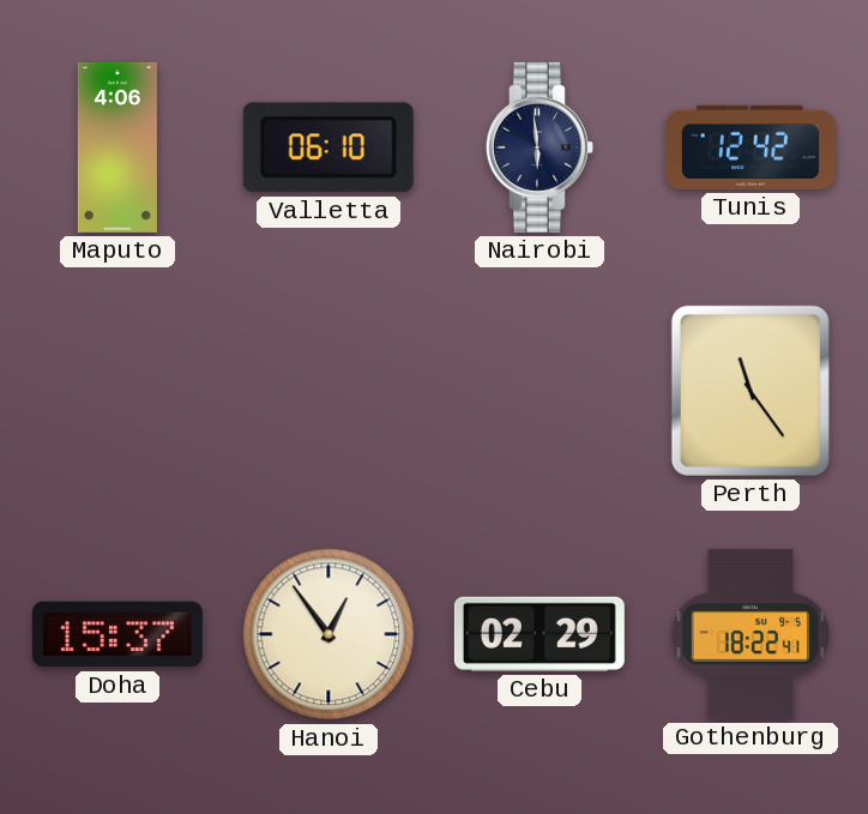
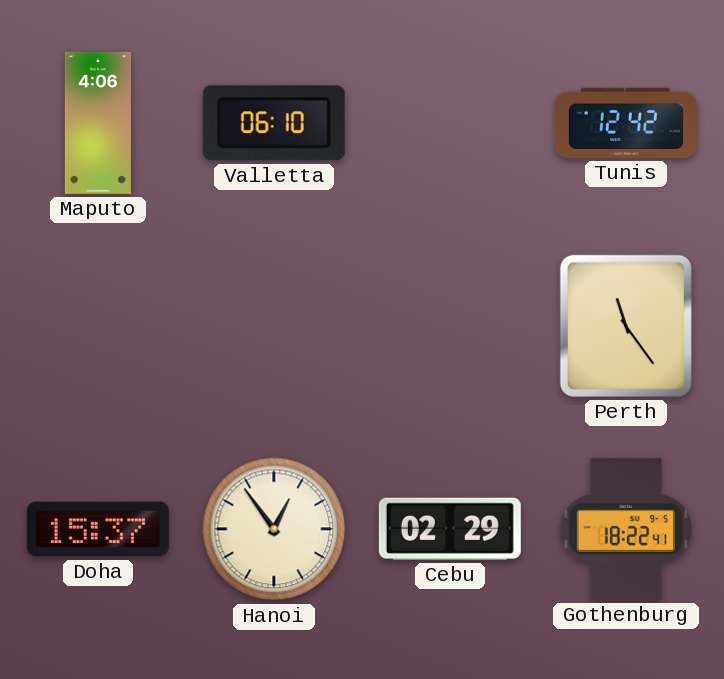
Nairobi: 5:59 -> none
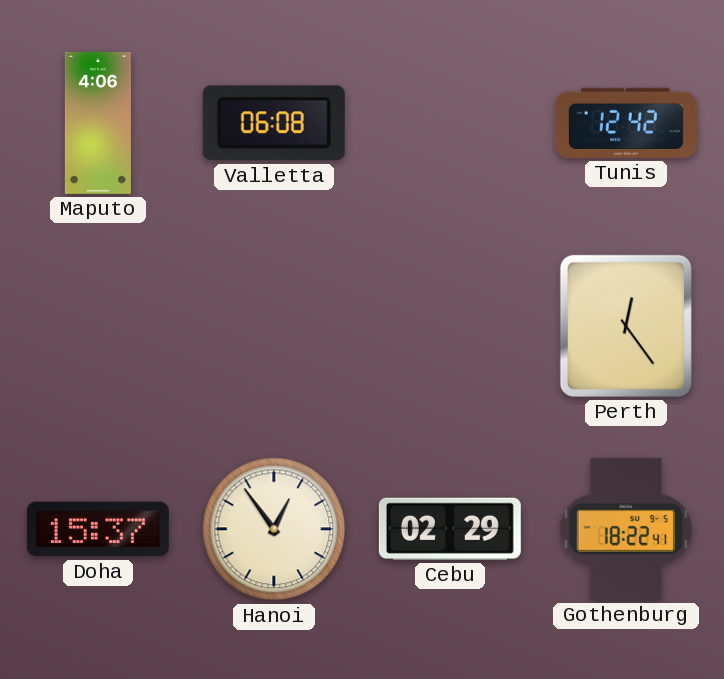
Valletta: 06:10 -> 06:08
Perth: 11:24 -> 12:24
